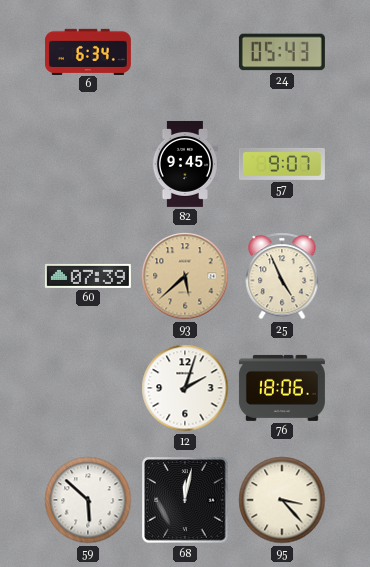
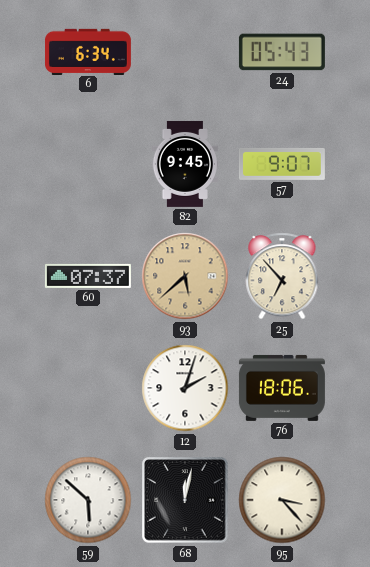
60: 07:39 -> 07:37
25: 4:56 -> 6:53
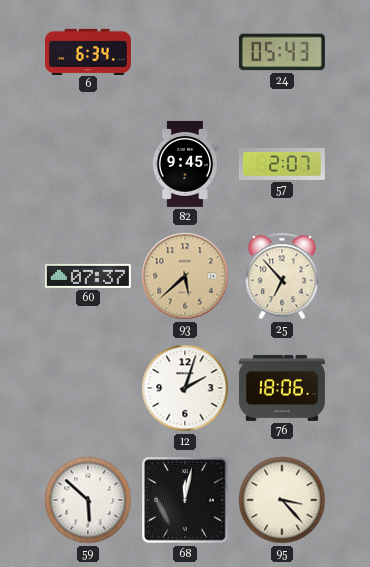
57: 9:07 -> 2:07
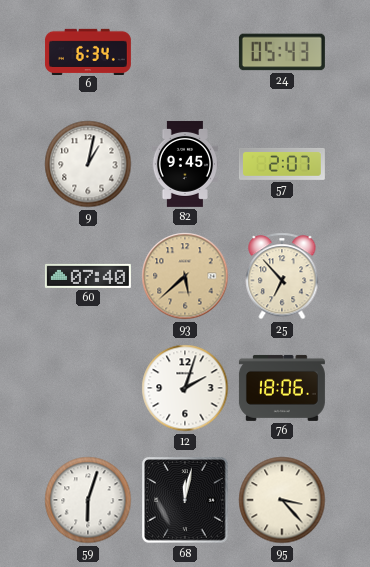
9: none -> 1:02
60: 07:37 -> 07:40
59: 5:52 -> 6:03
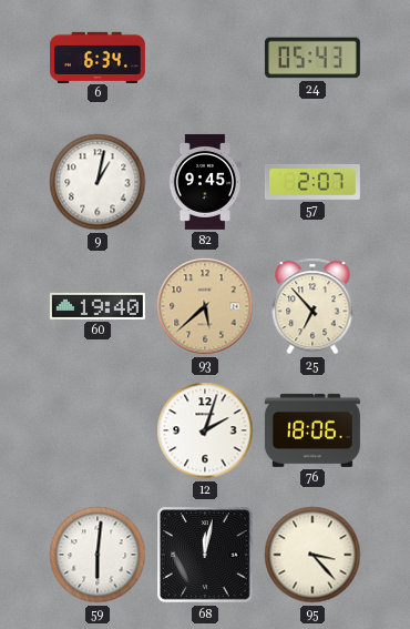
60: 07:40 -> 19:40
59: 6:03 -> 6:01
